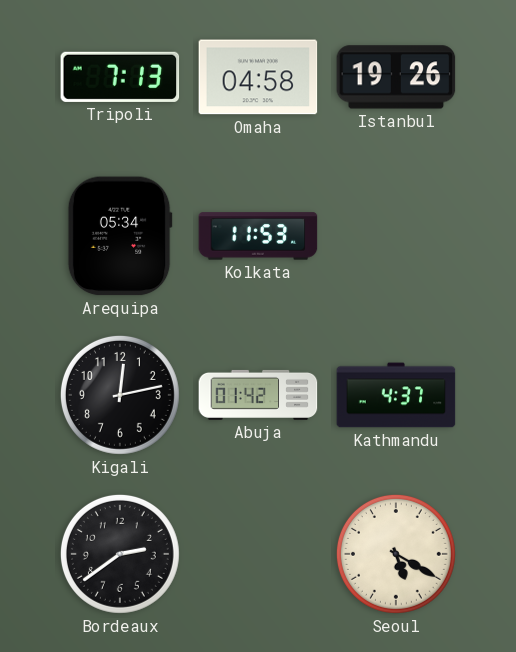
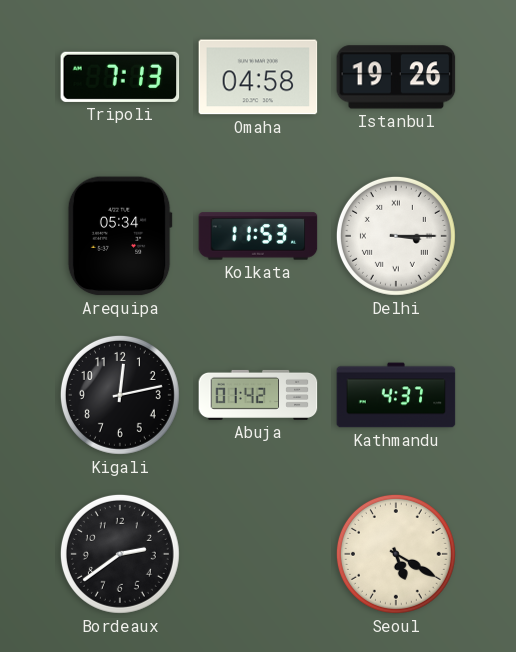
Delhi: none -> 3:15
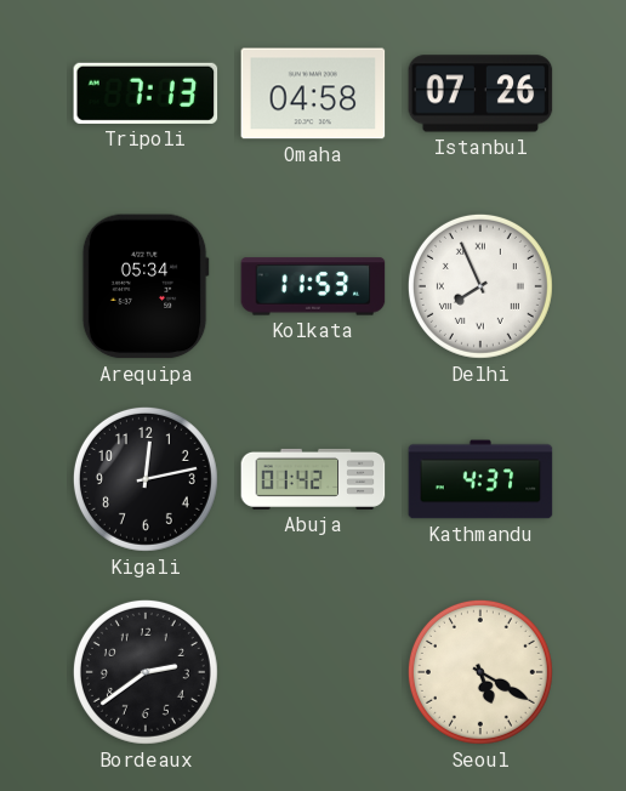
Istanbul: 19:26 -> 07:26
Delhi: 3:15 -> 7:56
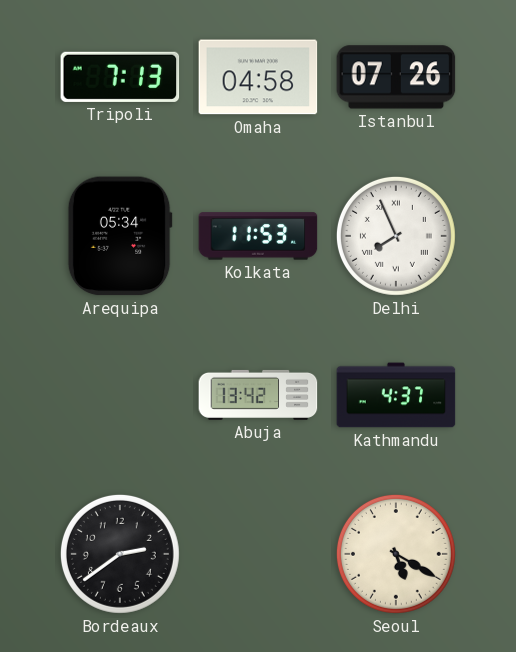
Kigali: 12:13 -> none
Abuja: 01:42 -> 13:42
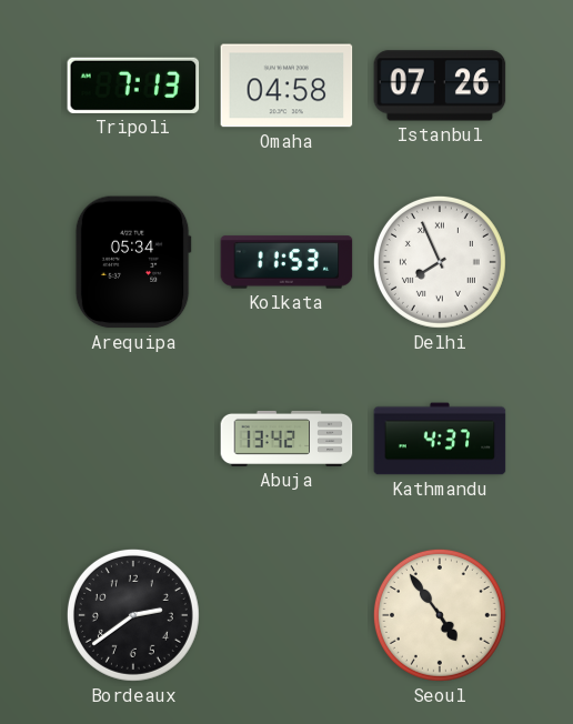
Seoul: 5:20 -> 4:54
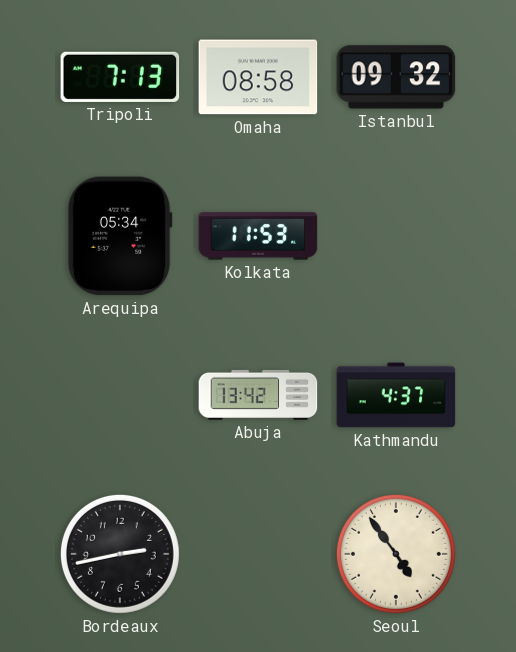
Omaha: 04:58 -> 08:58
Istanbul: 07:26 -> 09:32
Delhi: 7:56 -> none
Bordeaux: 2:39 -> 2:43
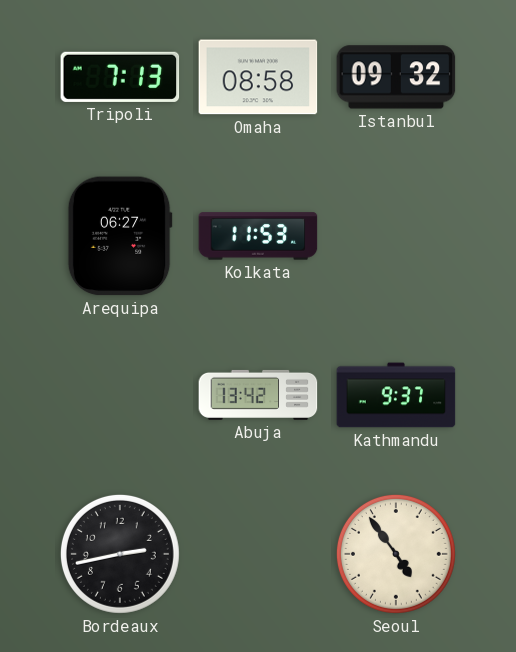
Arequipa: 05:34 -> 06:27
Kathmandu: 4:37 -> 9:37
